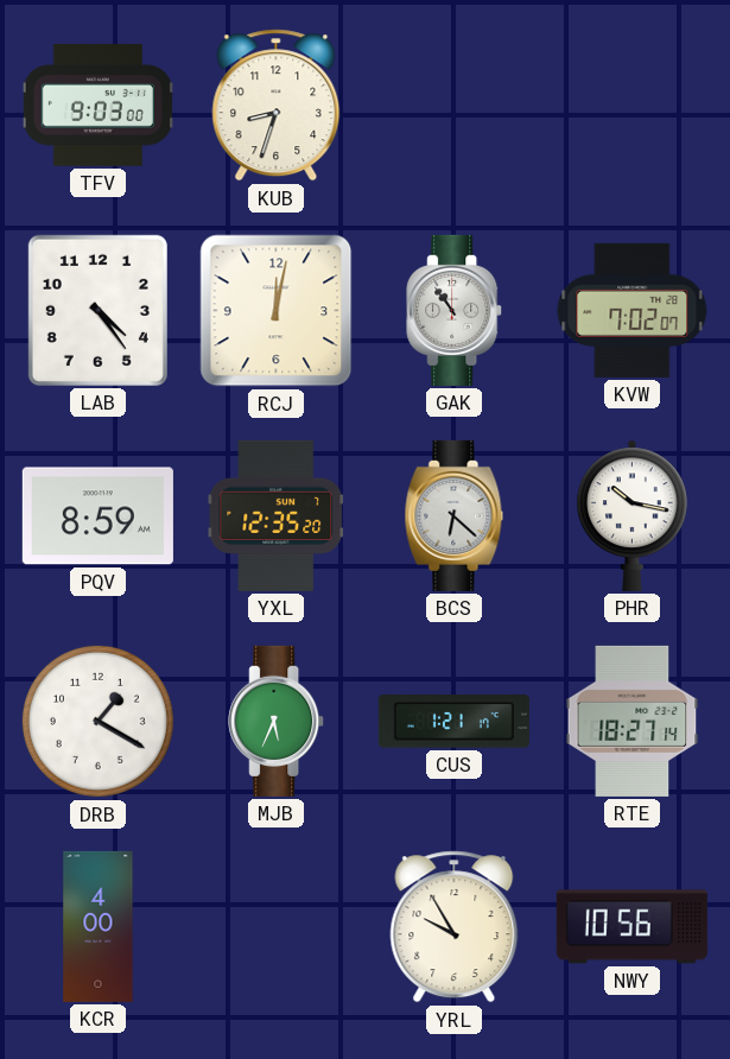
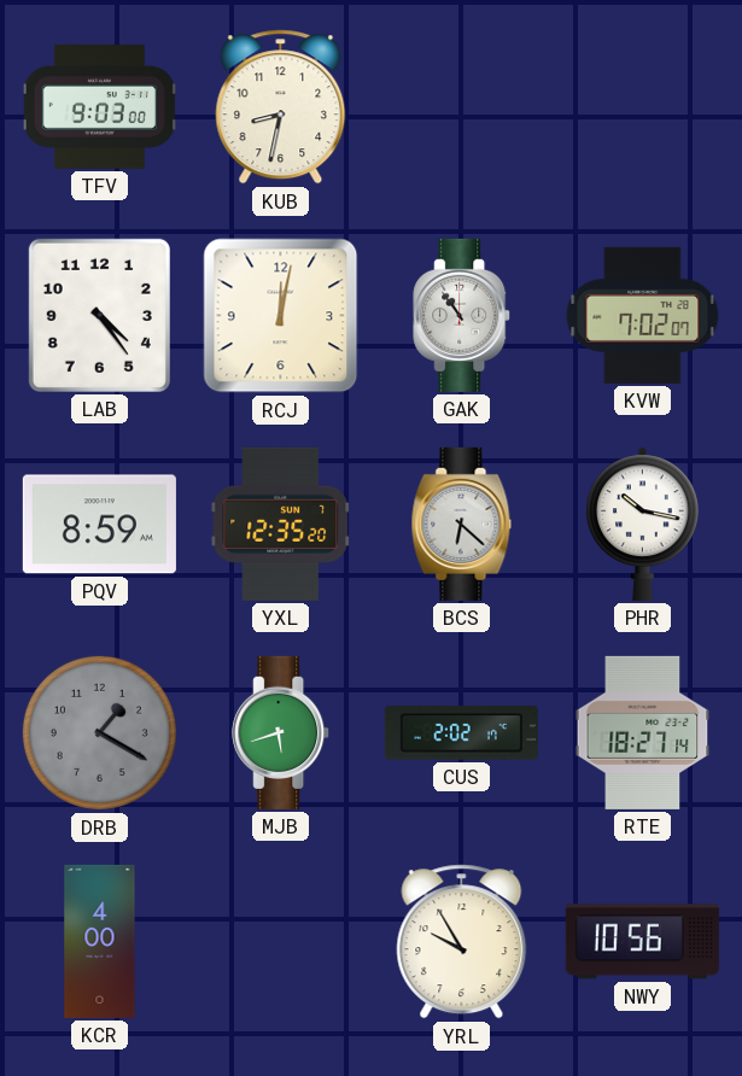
KUB: 8:33 -> 8:32
DRB dial: white -> grey
MJB: 5:34 -> 5:42
CUS: 1:21 -> 2:02
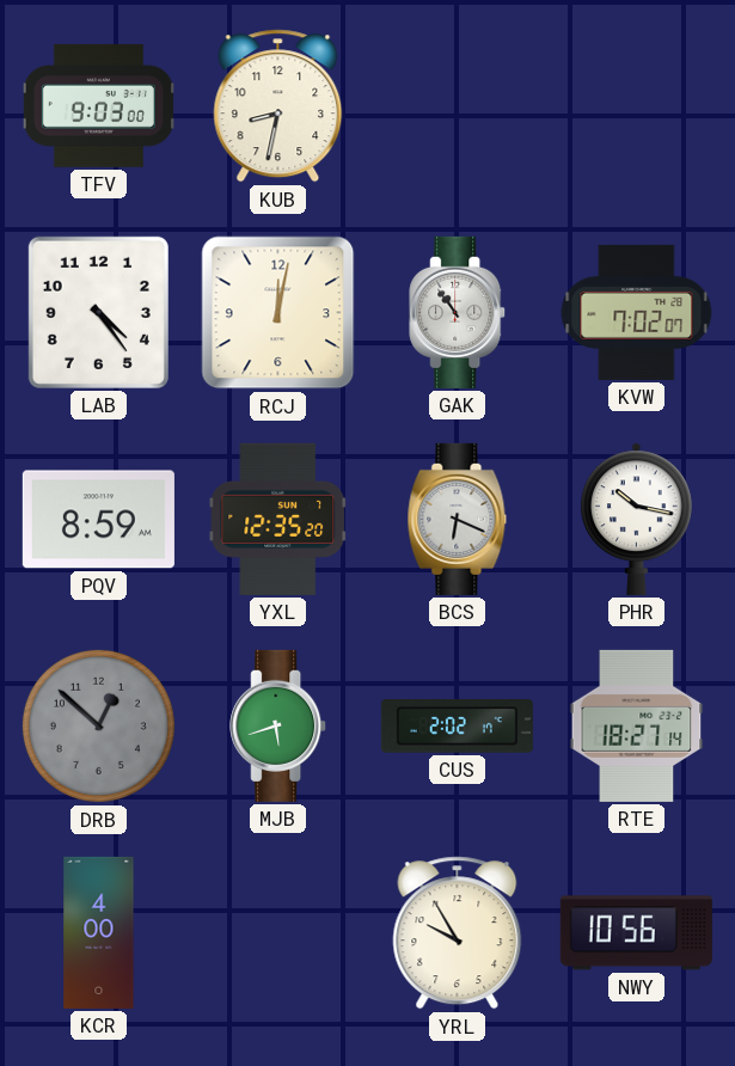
BCS: 6:22 -> 6:19
DRB: 1:20 -> 12:52
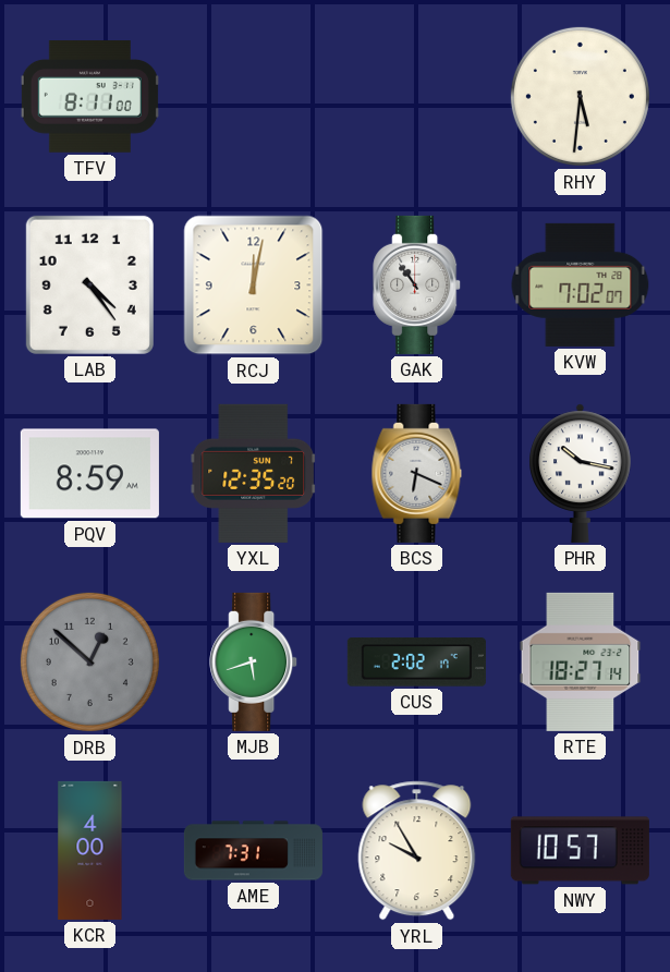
TFV: 9:03 -> 8:11
KUB: 8:32 -> none
RHY: none -> 5:31
AME: none -> 7:31
NWY: 10:56 -> 10:57
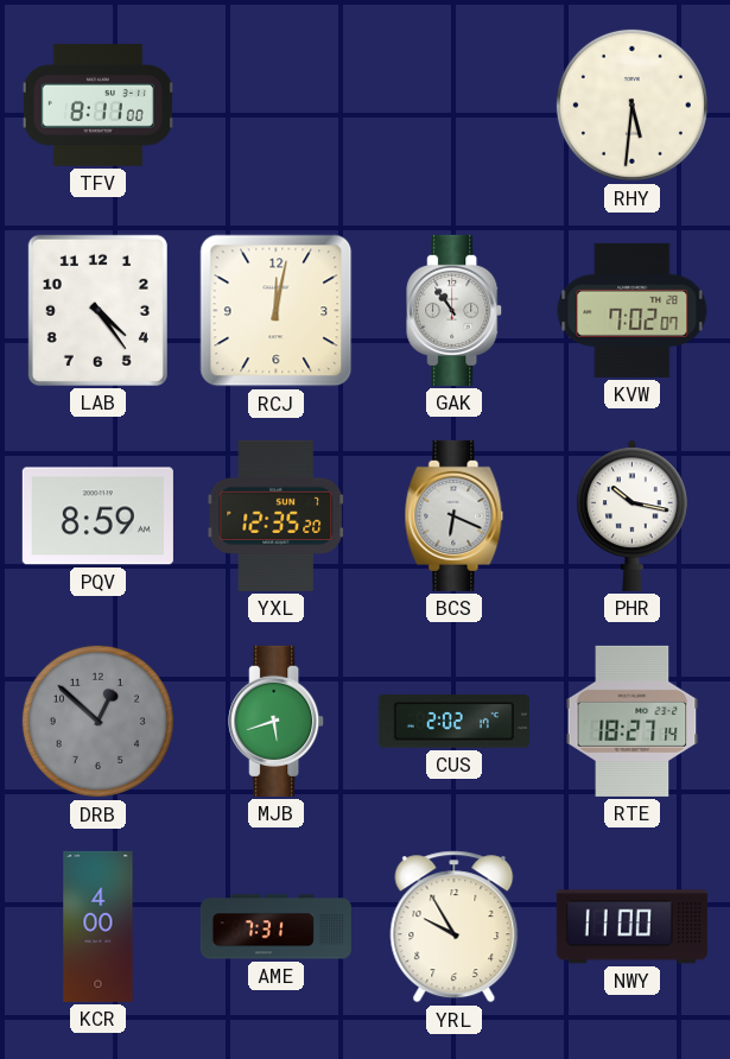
NWY: 10:57 -> 11:00
